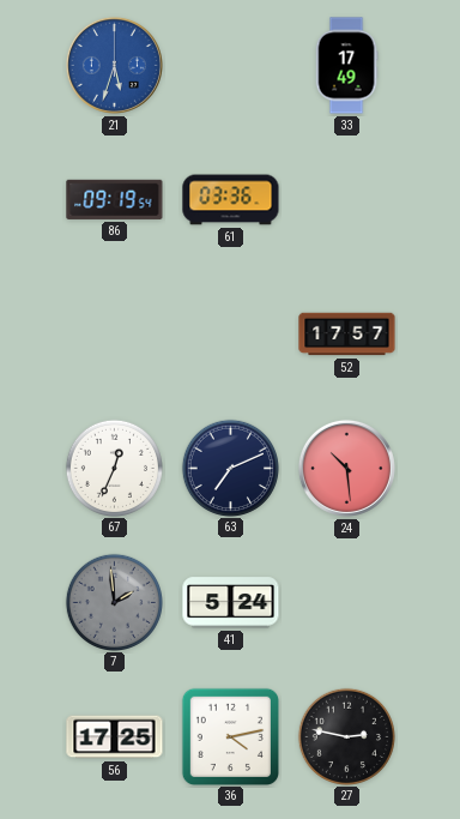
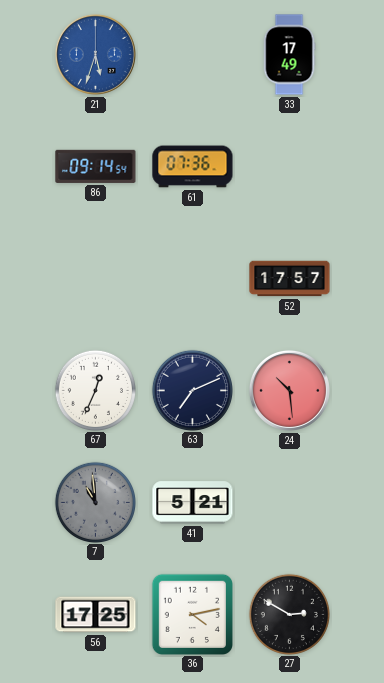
86: 09:19 -> 09:14
61: 03:36 -> 07:36
7: 1:59 -> 10:59
41: 5:24 -> 5:21
27: 2:47 -> 2:50
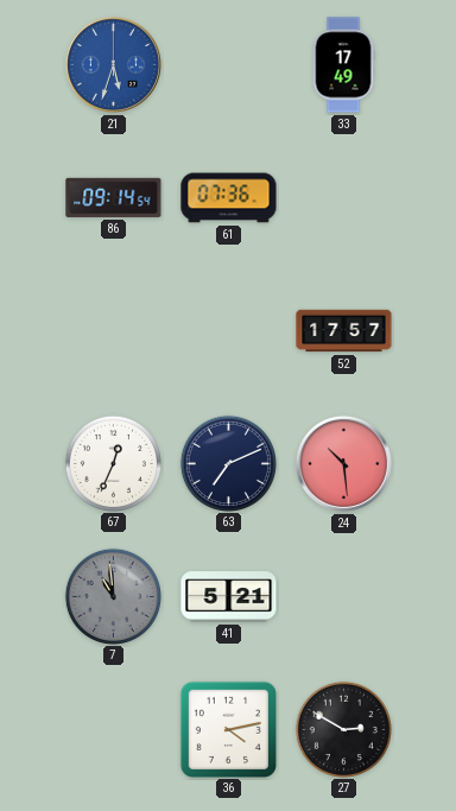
56: 17:25 -> none
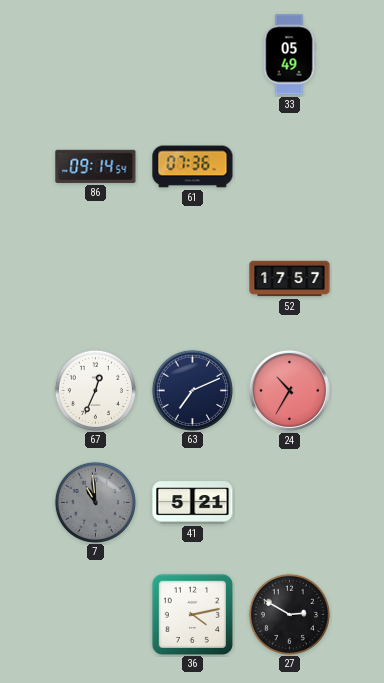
21: 5:33 -> none
33: 17:49 -> 05:49
24: 10:29 -> 10:35
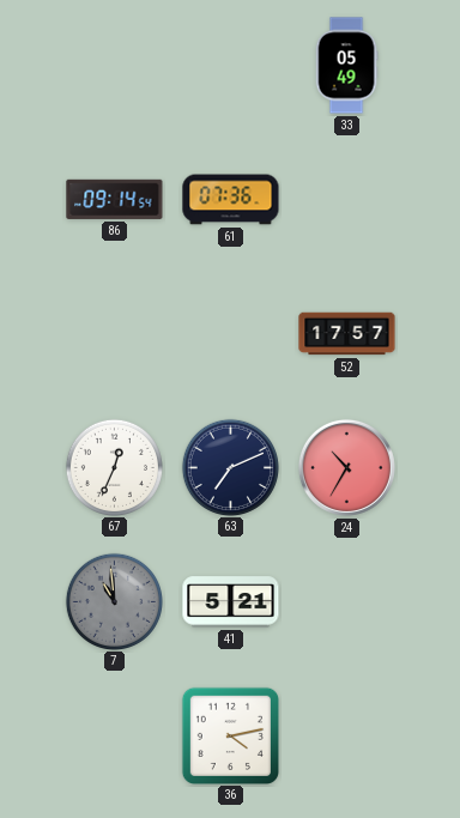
27: 2:50 -> none
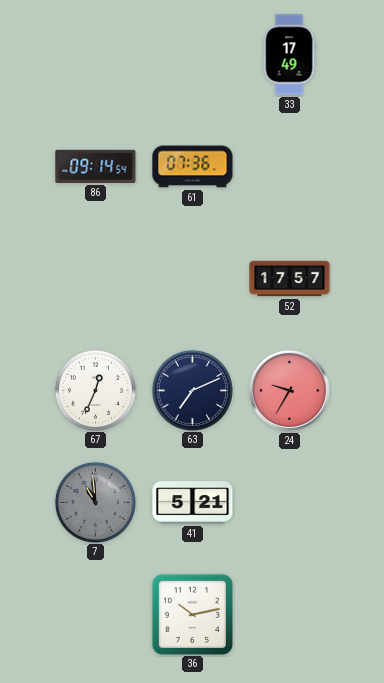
33: 05:49 -> 17:49
24: 10:35 -> 9:35
36: 4:13 -> 10:13
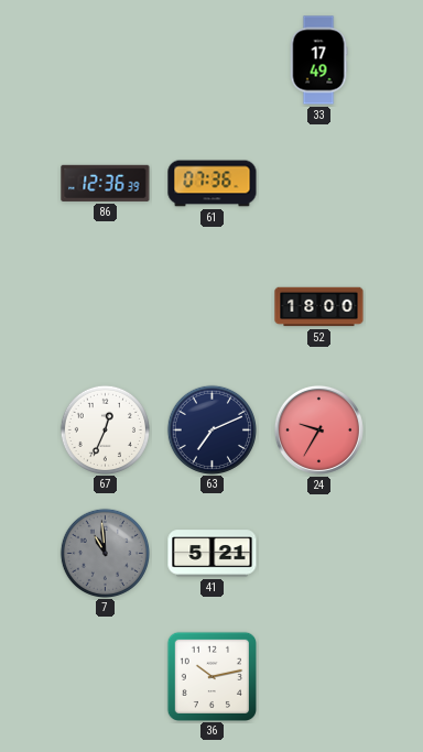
86: 09:14 -> 12:36
52: 17:57 -> 18:00
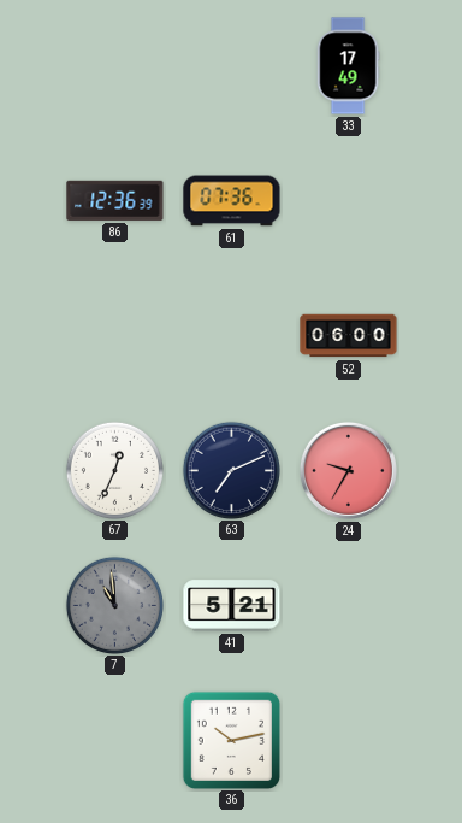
52: 18:00 -> 06:00
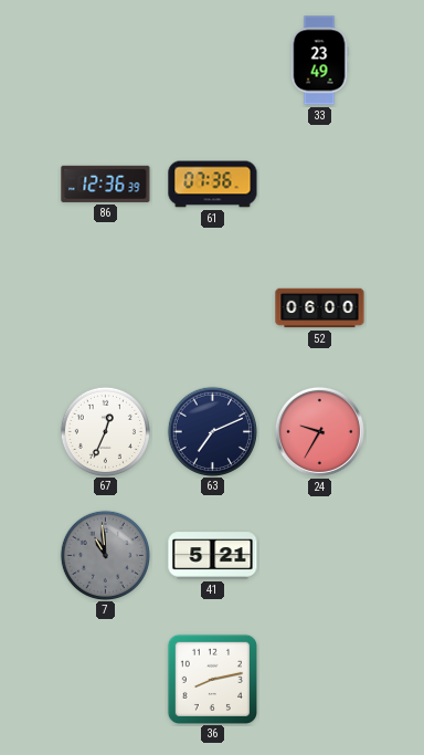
33: 17:49 -> 23:49
36: 10:13 -> 8:13
